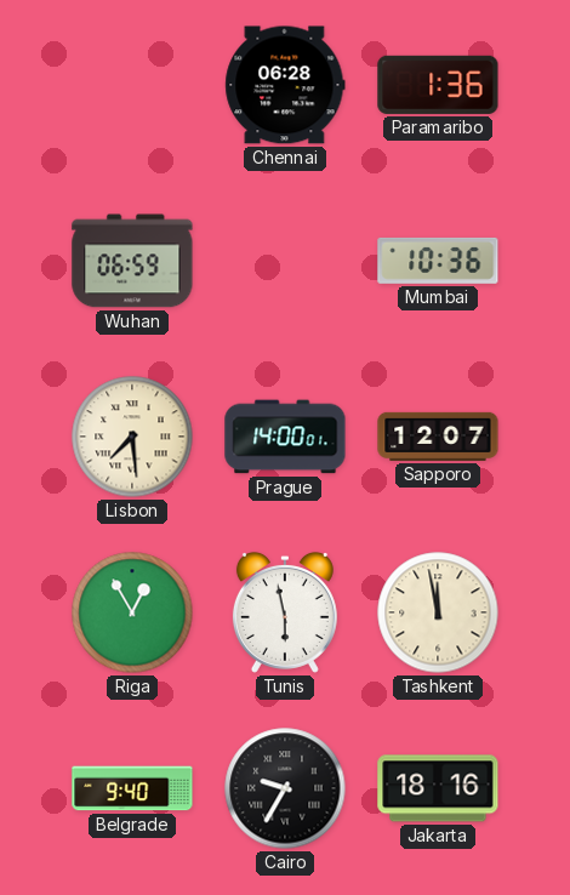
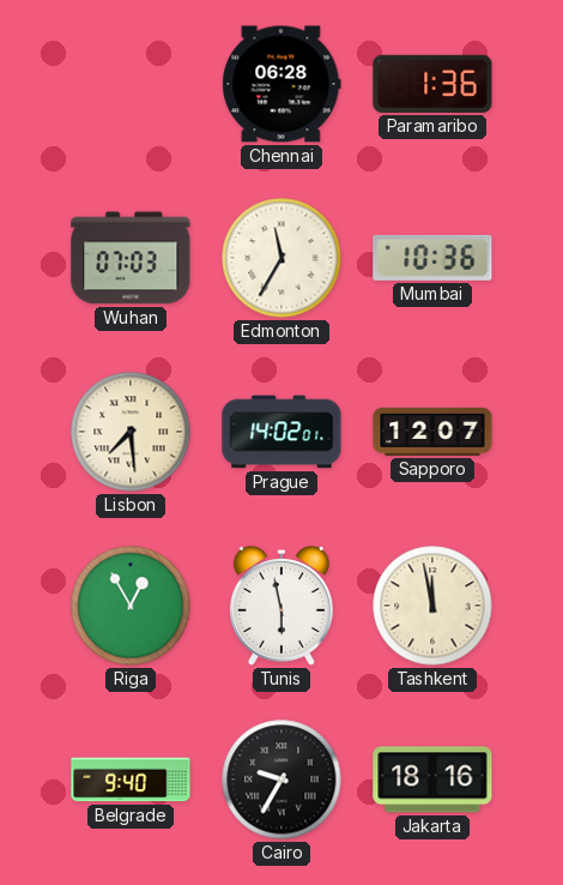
Wuhan: 06:59 -> 07:03
Edmonton: none -> 11:35
Prague: 14:00 -> 14:02
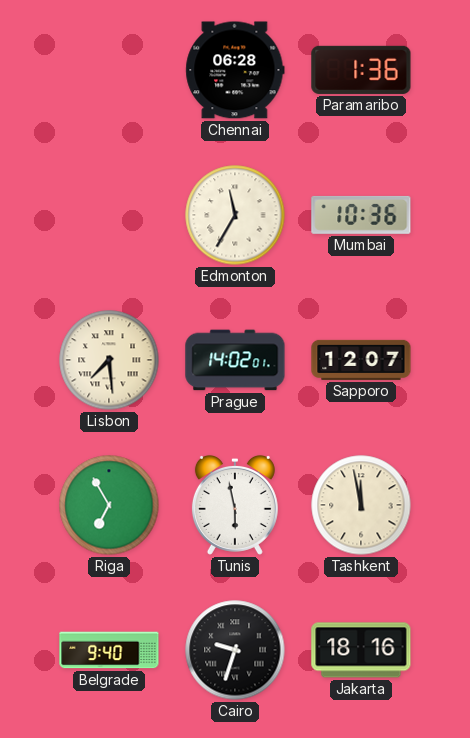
Wuhan: 07:03 -> none
Riga: 12:55 -> 6:55
Cairo: 9:35 -> 9:33
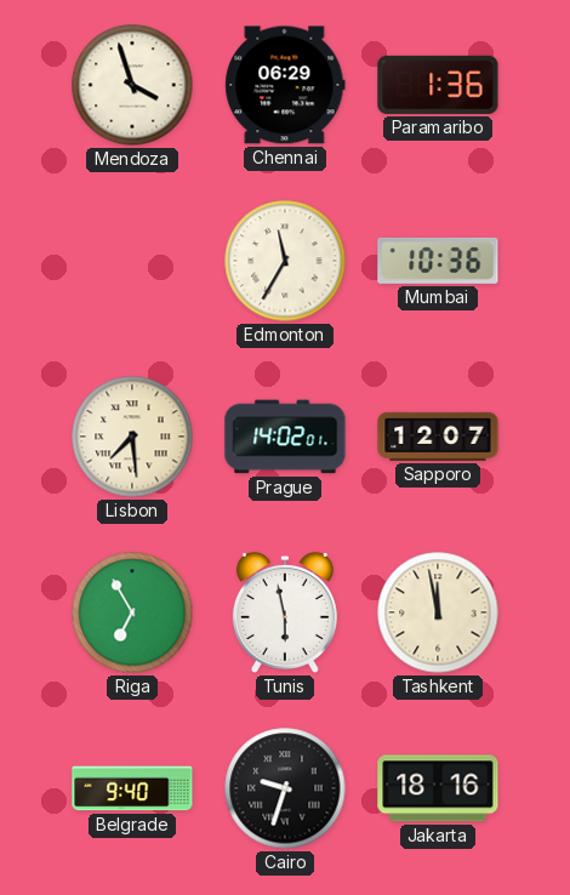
Mendoza: none -> 3:57
Chennai: 06:28 -> 06:29
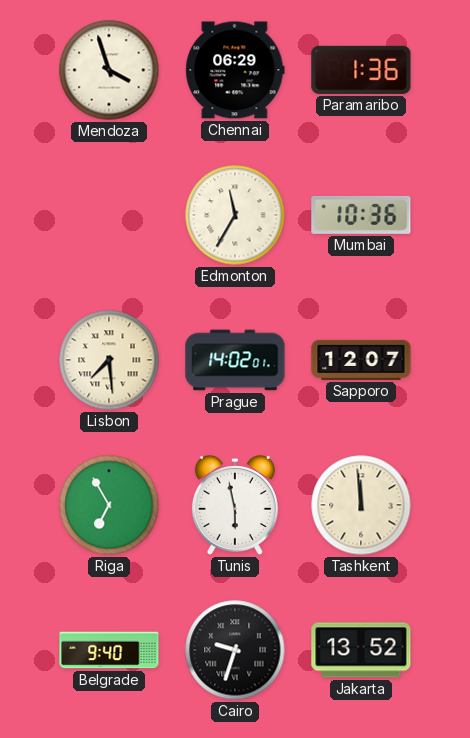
Tashkent: 11:58 -> 11:59
Jakarta: 18:16 -> 13:52
